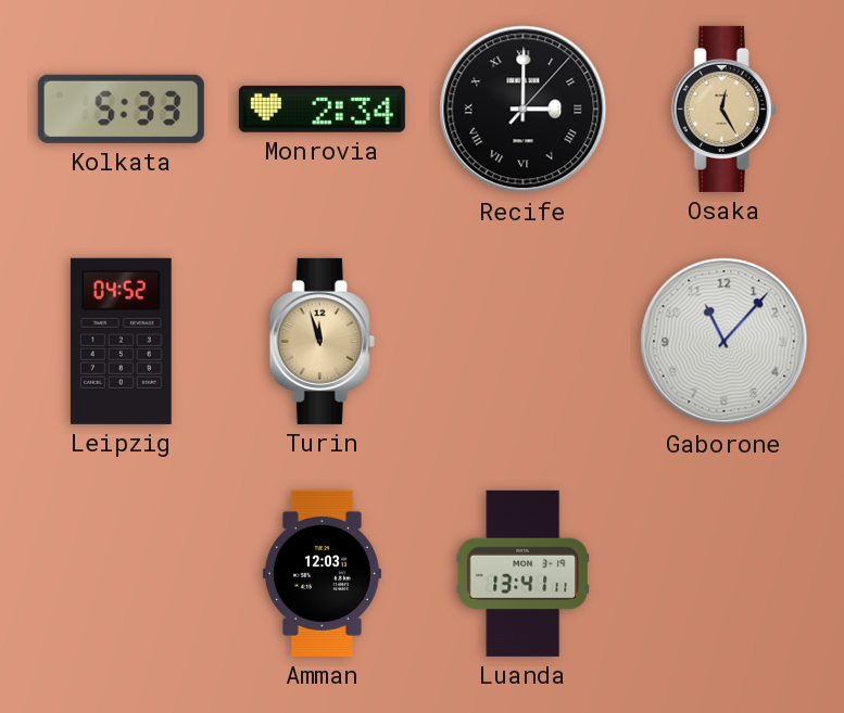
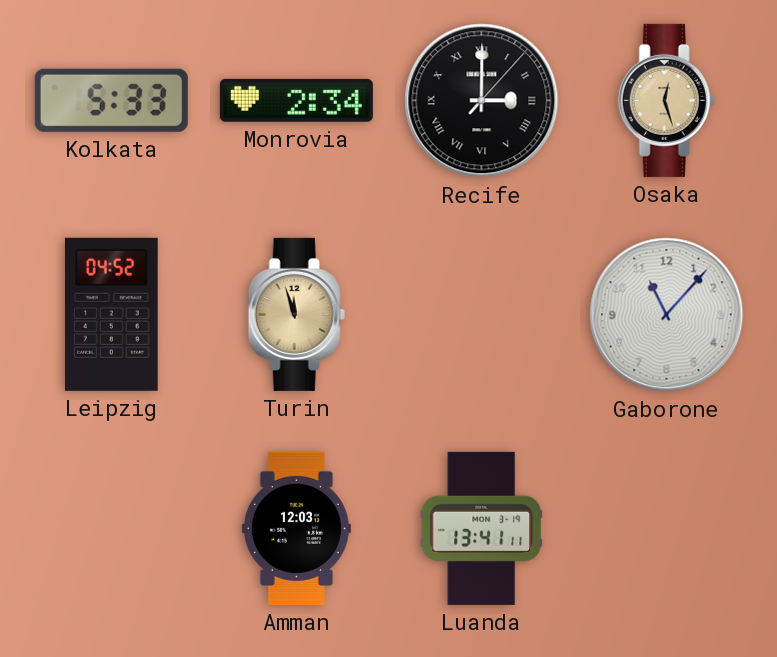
Osaka: 12:25 -> 12:27
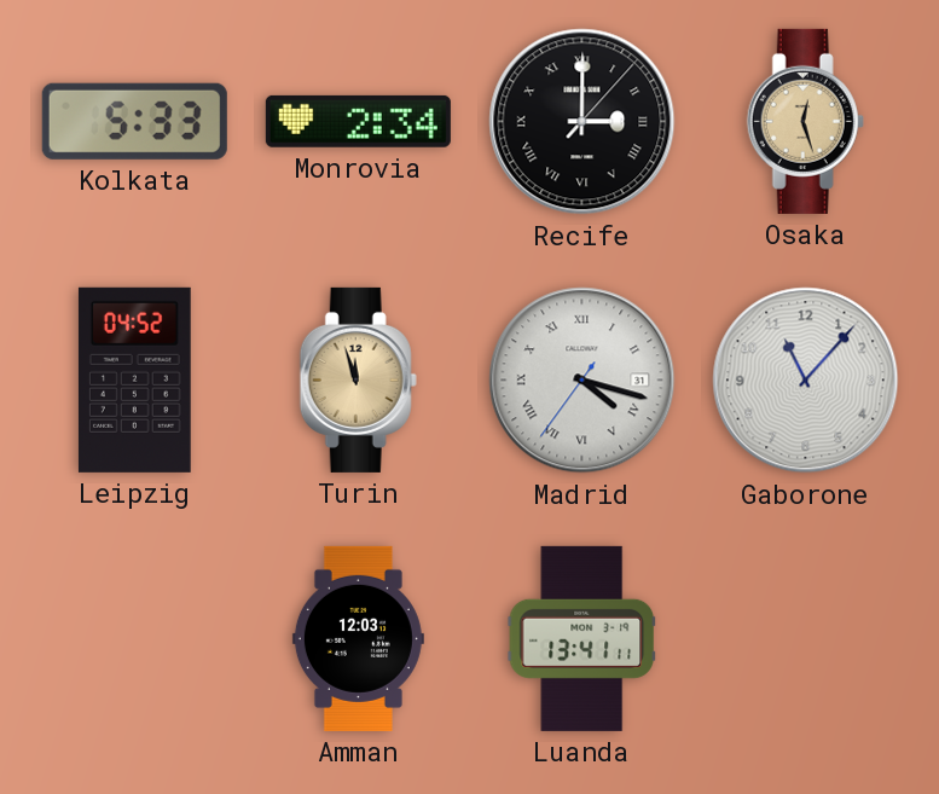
Madrid: none -> 4:17
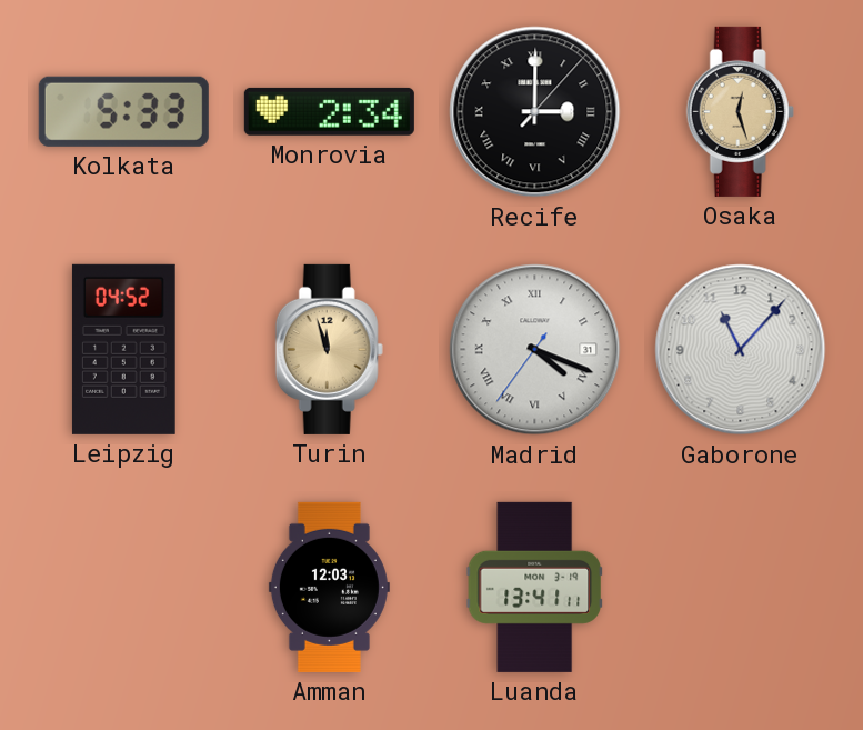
Madrid: 4:17 -> 4:18
